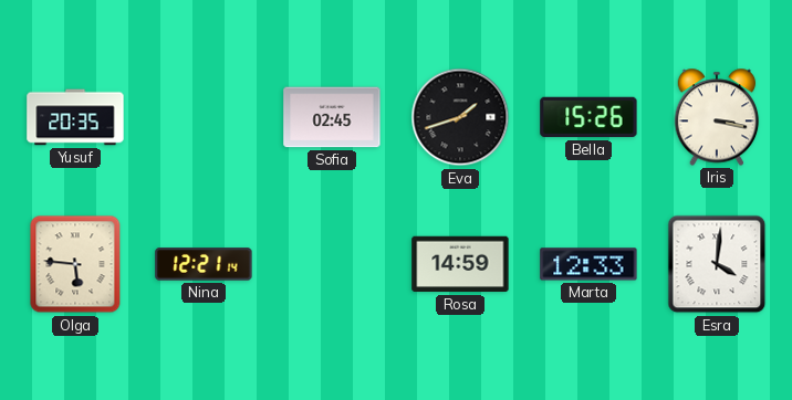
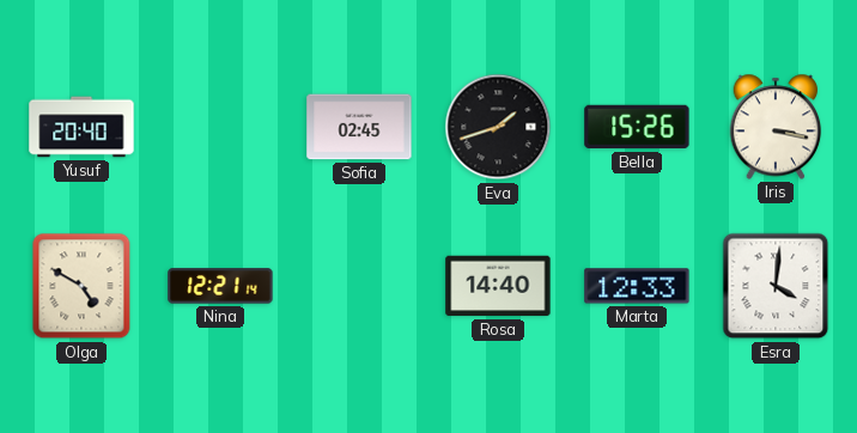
Yusuf: 20:35 -> 20:40
Olga: 5:46 -> 4:50
Rosa: 14:59 -> 14:40
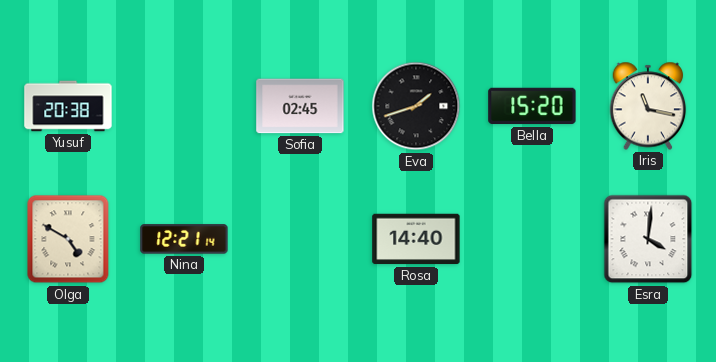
Yusuf: 20:40 -> 20:38
Bella: 15:26 -> 15:20
Iris: 3:17 -> 11:17
Marta: 12:33 -> none
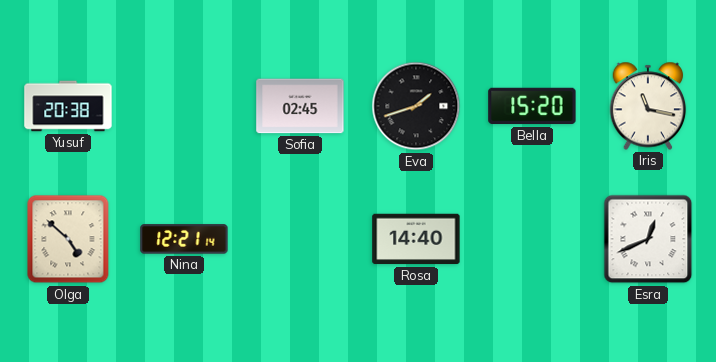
Olga: 4:50 -> 4:52
Esra: 4:01 -> 12:41
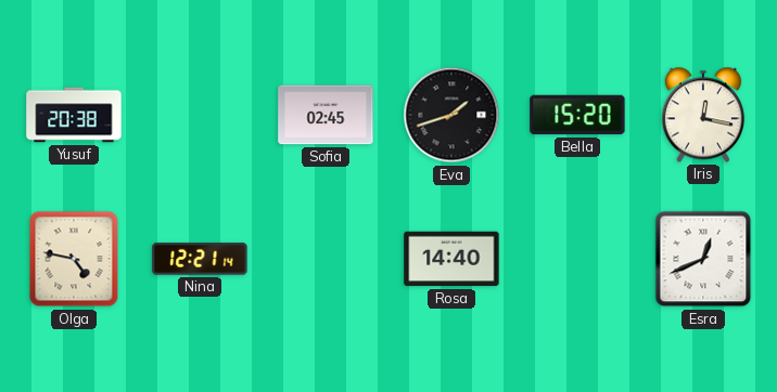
Iris: 11:17 -> 12:17
Olga: 4:52 -> 4:47
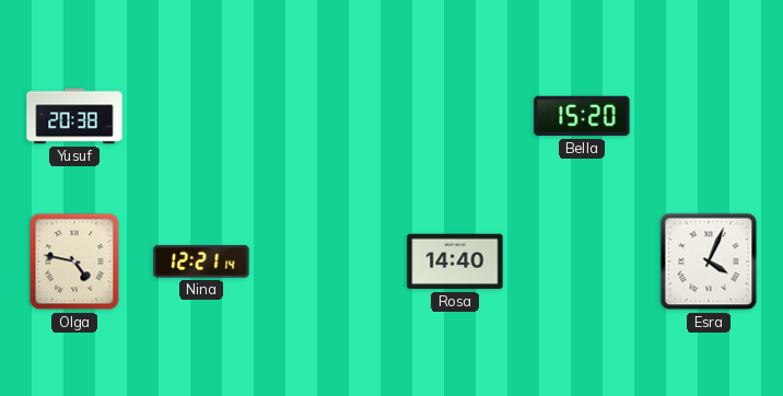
Sofia: 02:45 -> none
Eva: 1:42 -> none
Iris: 12:17 -> none
Esra: 12:41 -> 4:04
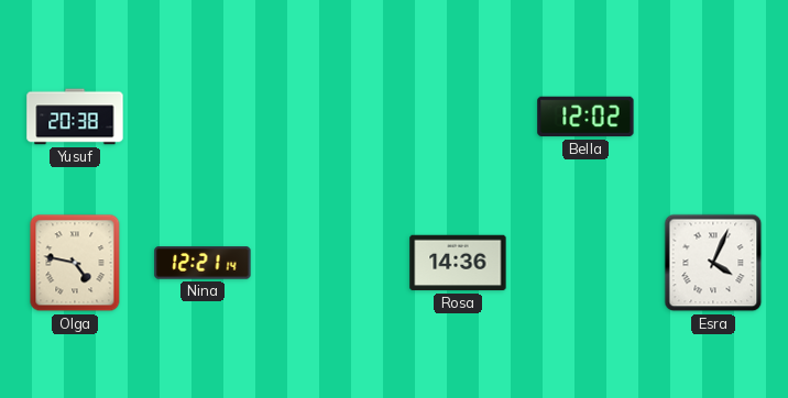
Bella: 15:20 -> 12:02
Rosa: 14:40 -> 14:36
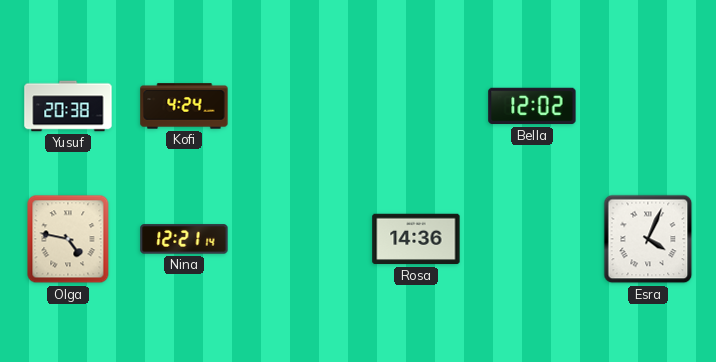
Kofi: none -> 4:24
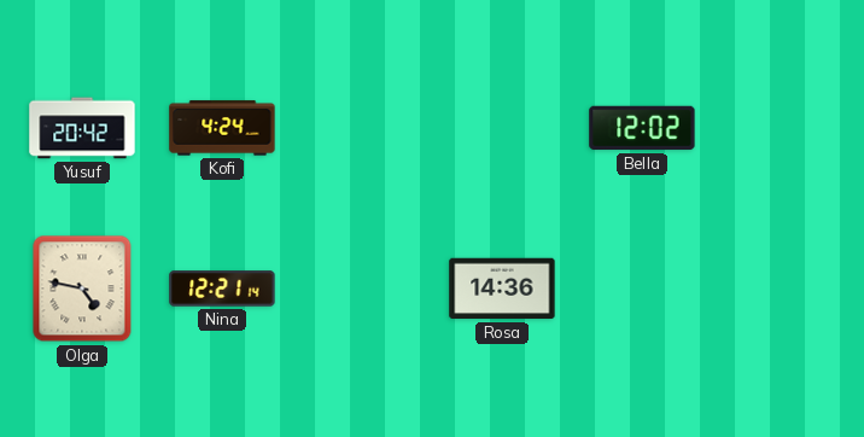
Yusuf: 20:38 -> 20:42
Esra: 4:04 -> none
